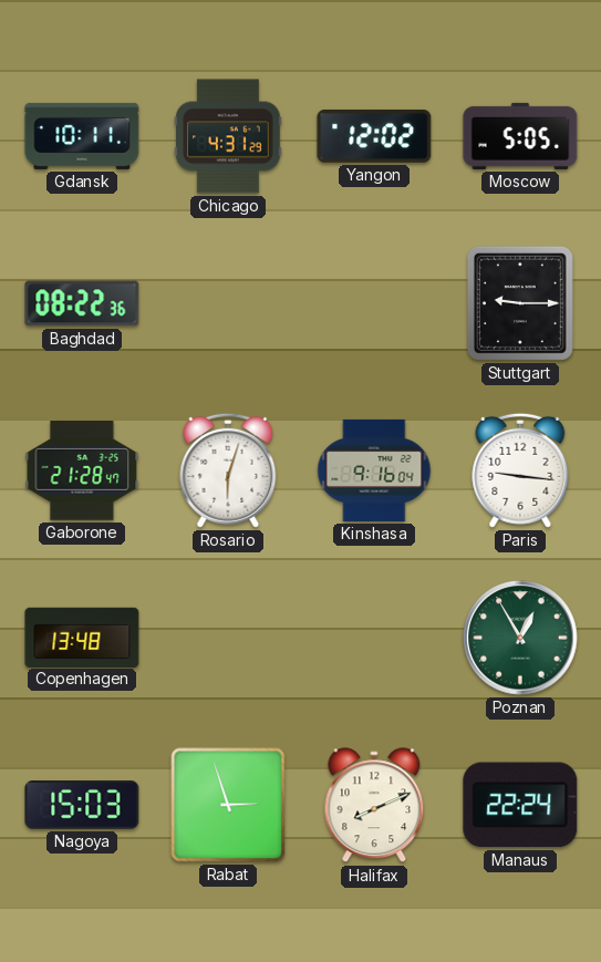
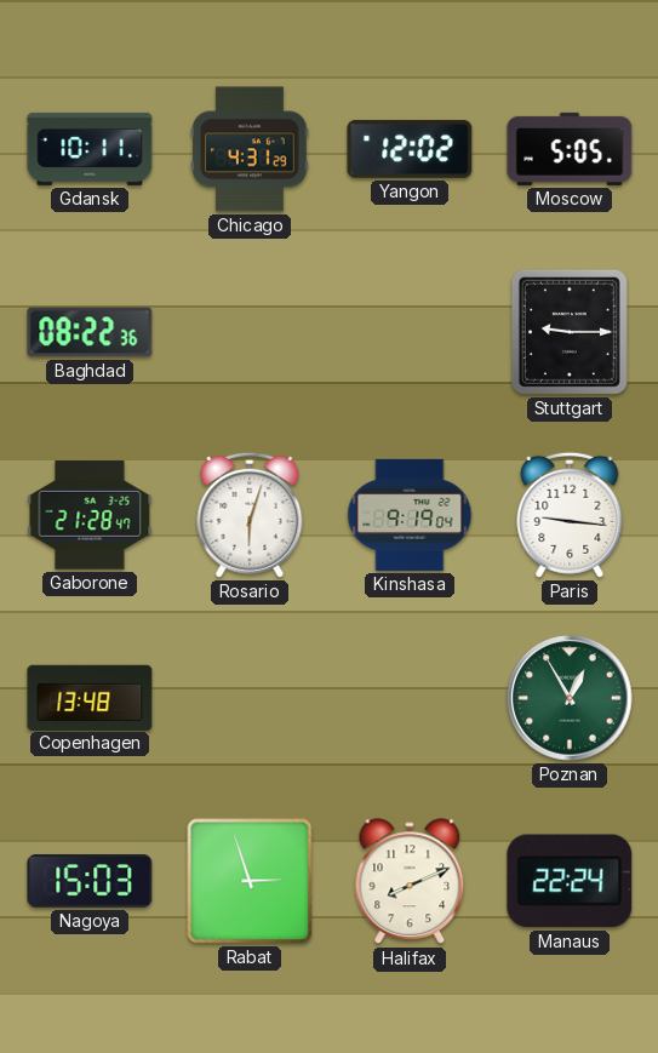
Kinshasa: 9:16 -> 9:19
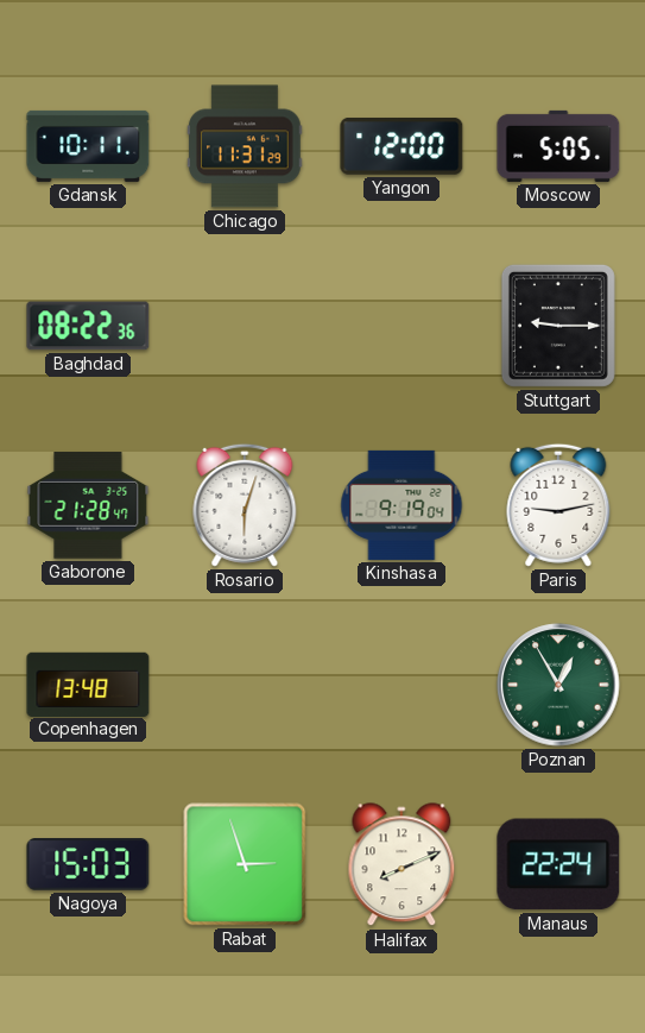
Chicago: 4:31 -> 11:31
Yangon: 12:02 -> 12:00
Paris: 9:16 -> 9:13
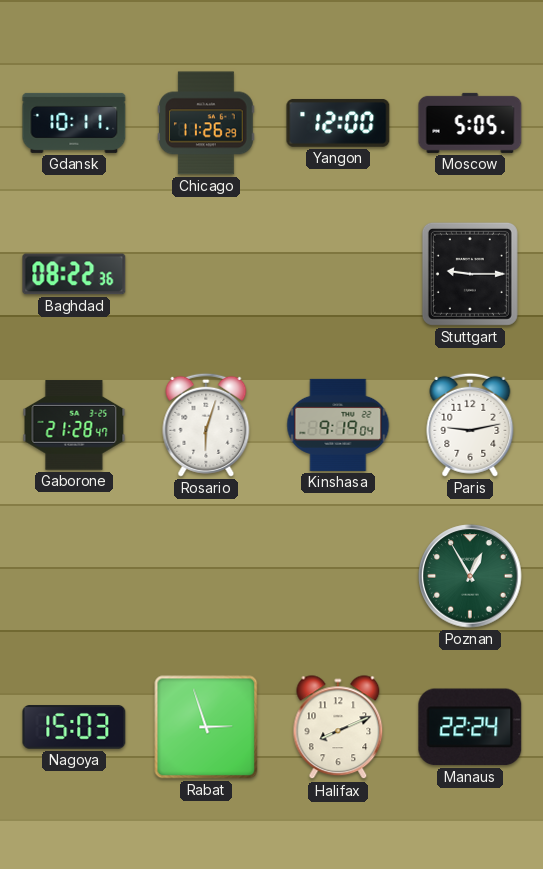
Chicago: 11:31 -> 11:26
Copenhagen: 13:48 -> none
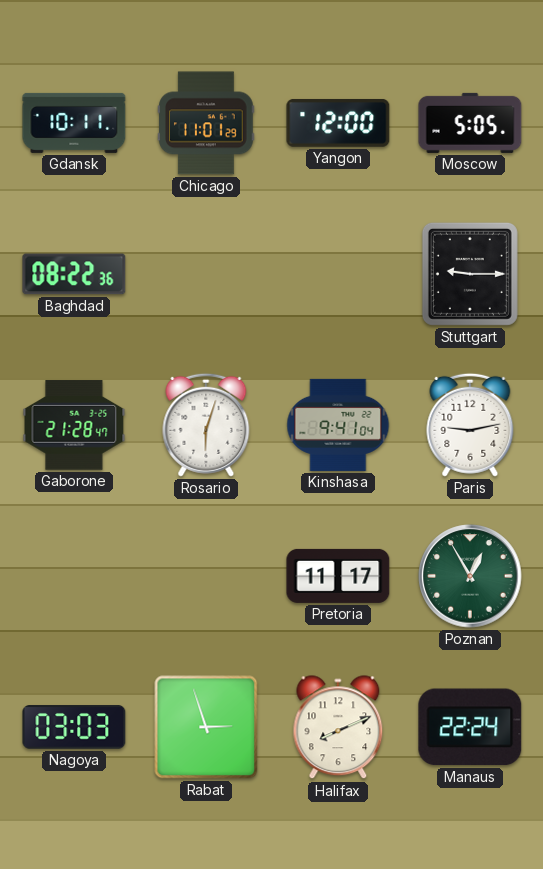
Chicago: 11:26 -> 11:01
Kinshasa: 9:19 -> 9:41
Pretoria: none -> 11:17
Nagoya: 15:03 -> 03:03
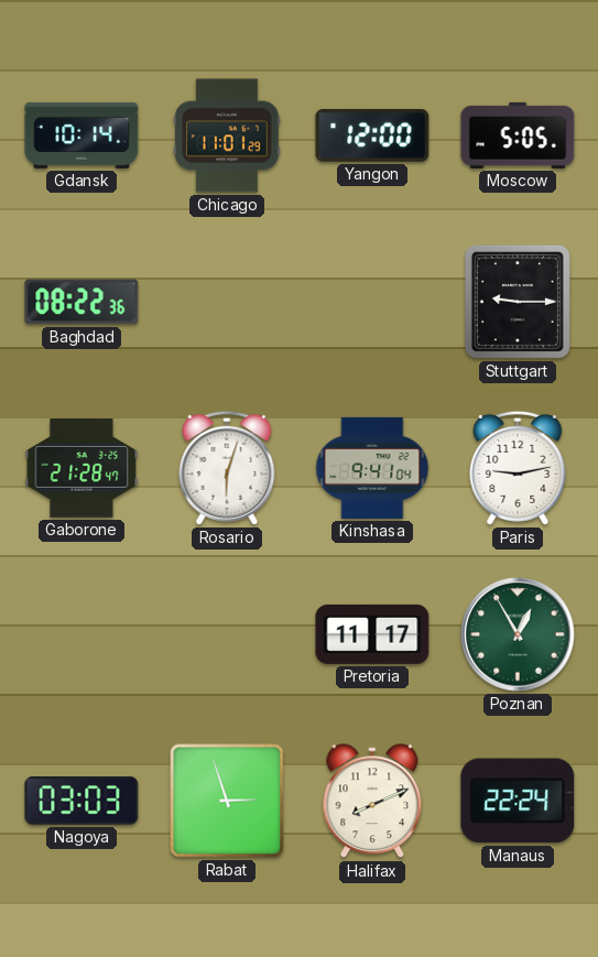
Gdansk: 10:11 -> 10:14
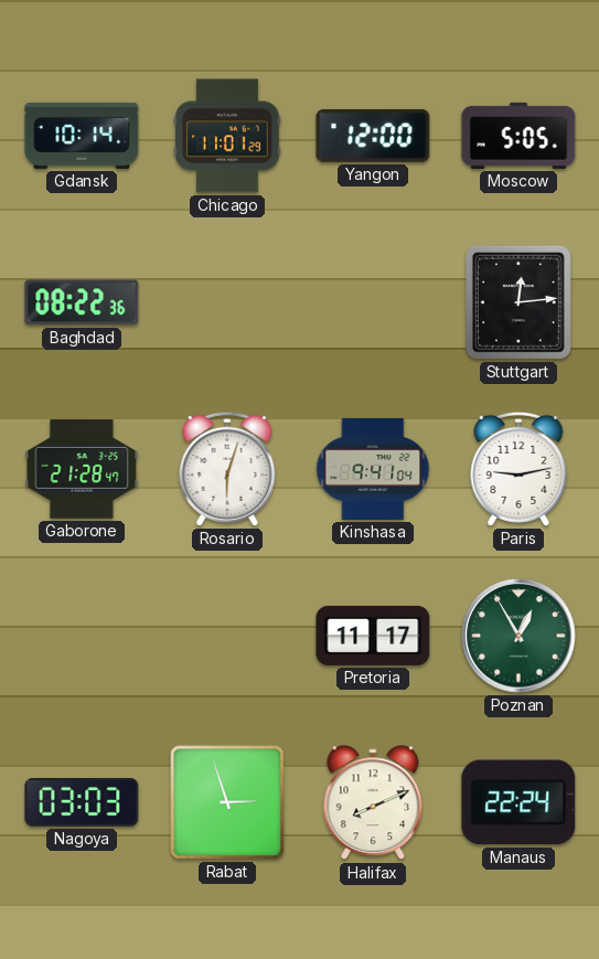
Stuttgart: 9:15 -> 12:14
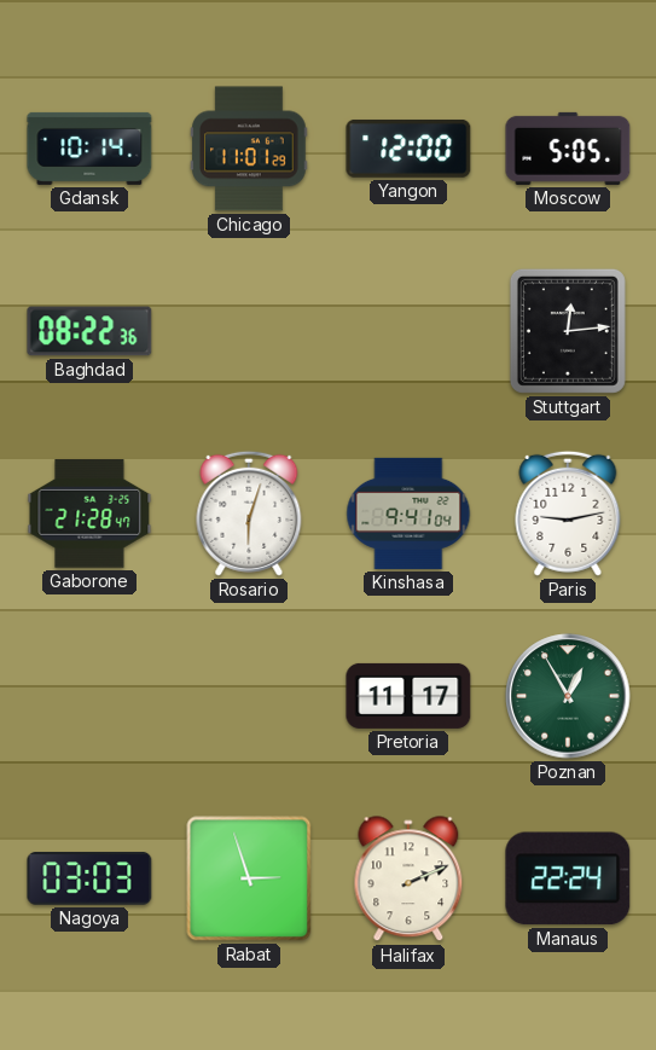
Halifax: 8:11 -> 2:11
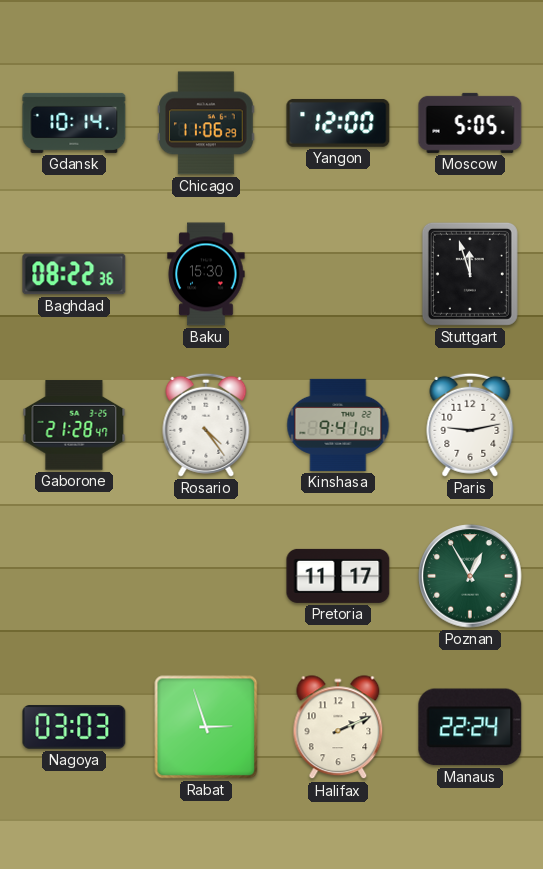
Chicago: 11:01 -> 11:06
Baku: none -> 15:30
Stuttgart: 12:14 -> 11:57
Rosario: 6:03 -> 4:24
